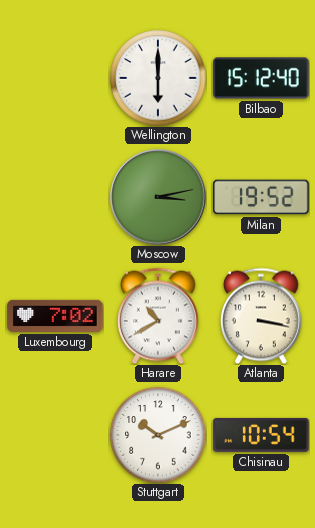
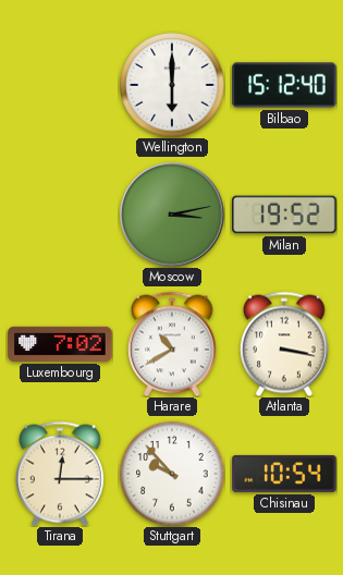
Tirana: none -> 12:15
Stuttgart: 10:11 -> 9:53
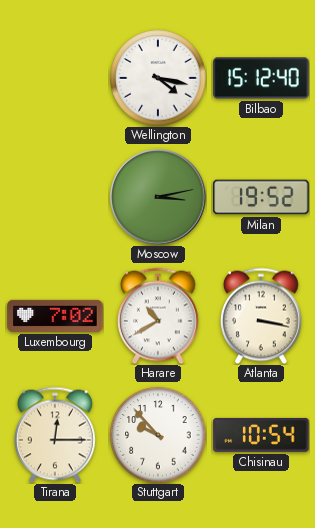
Wellington: 6:00 -> 4:17
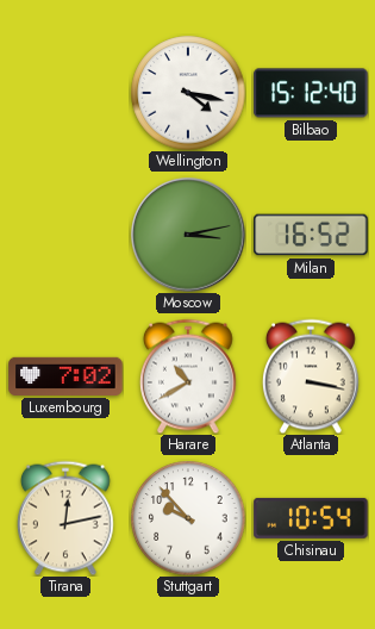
Milan: 19:52 -> 16:52
Tirana: 12:15 -> 12:13
